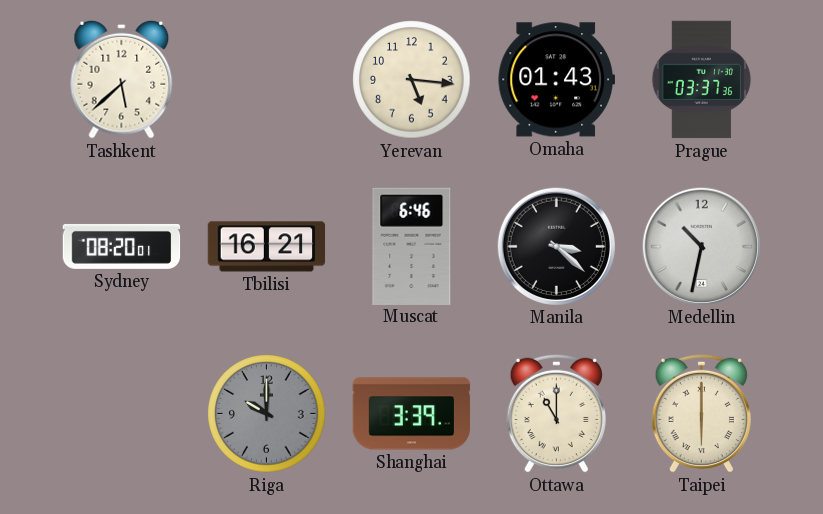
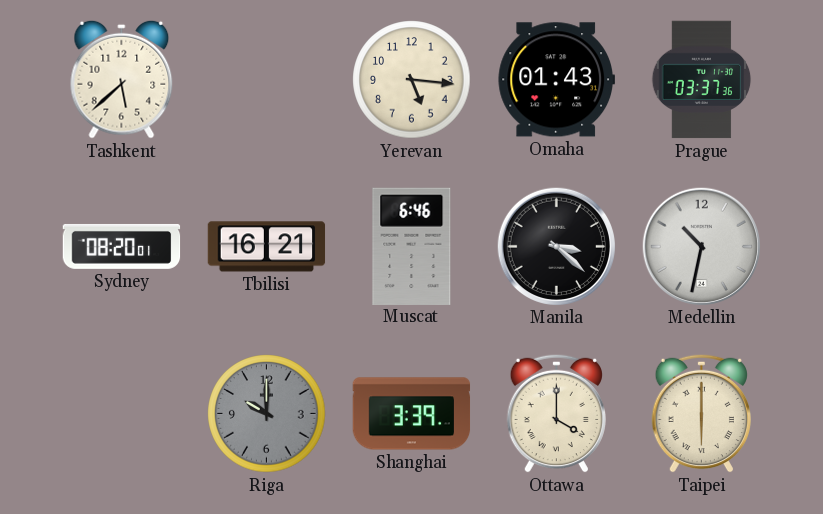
Ottawa: 11:00 -> 4:00
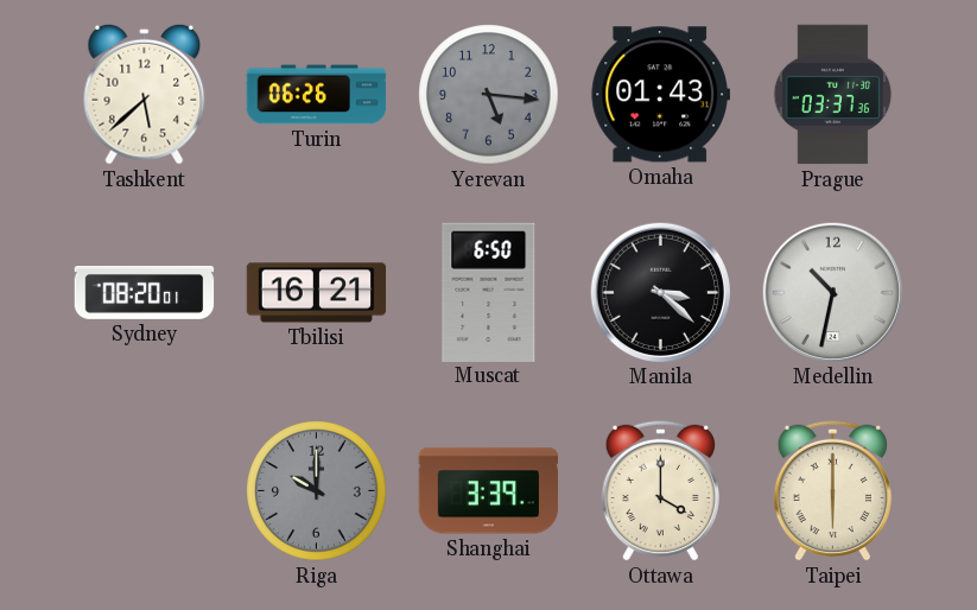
Turin: none -> 06:26
Yerevan dial: cream -> grey
Muscat: 6:46 -> 6:50
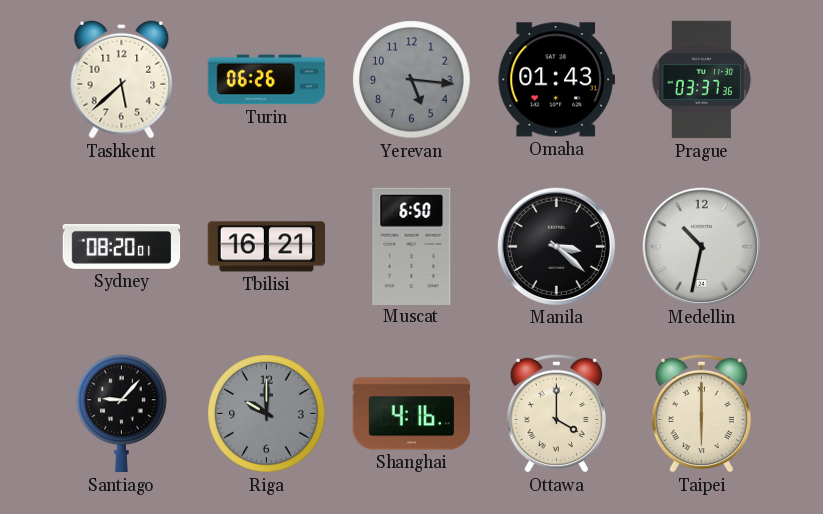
Santiago: none -> 9:07
Shanghai: 3:39 -> 4:16
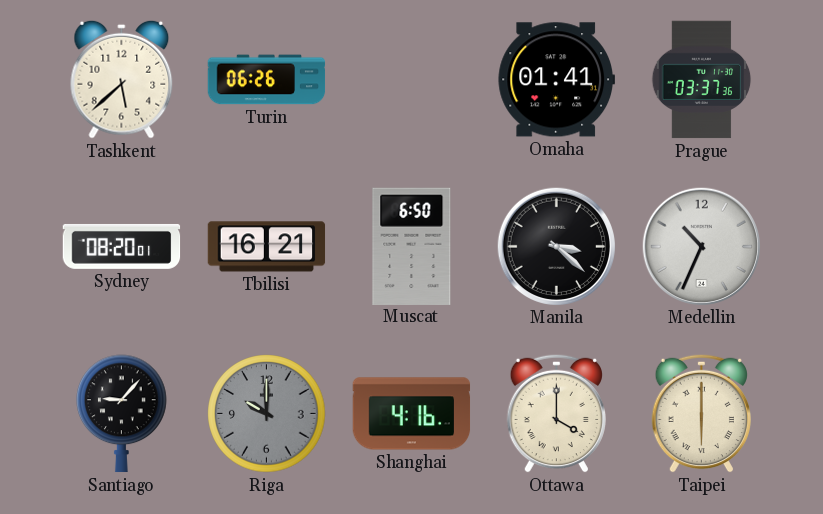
Yerevan: 5:16 -> none
Omaha: 01:43 -> 01:41
Medellin: 10:32 -> 10:34
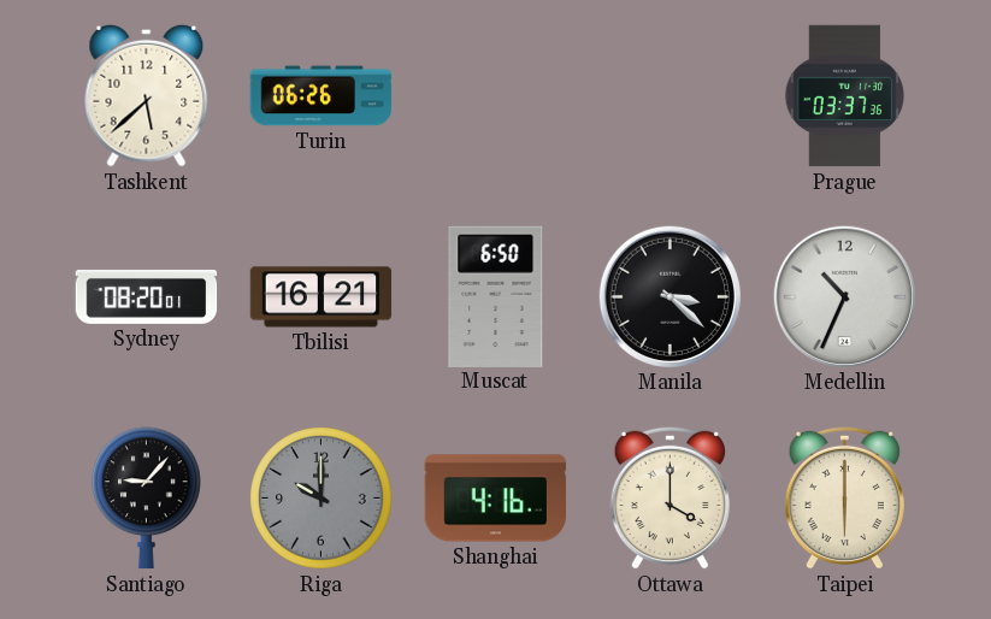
Omaha: 01:41 -> none
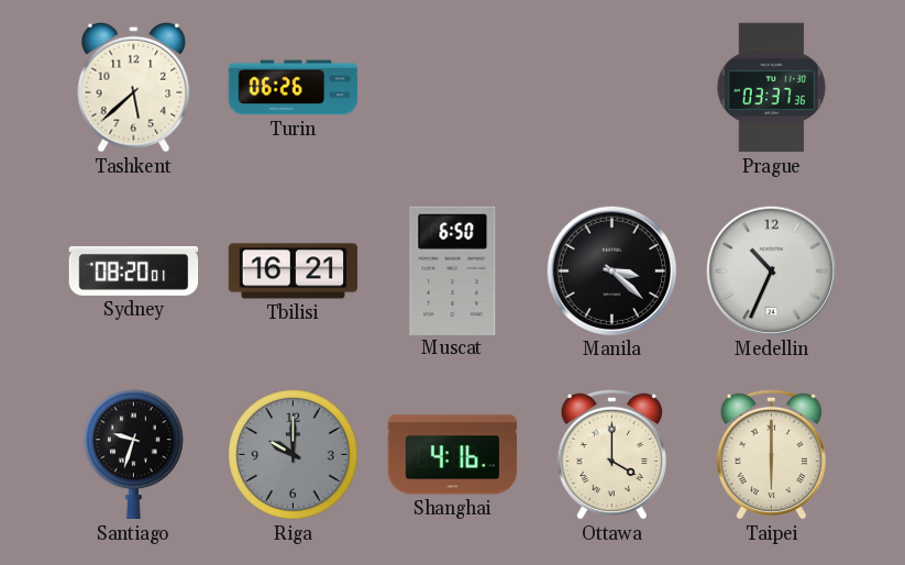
Santiago: 9:07 -> 9:33
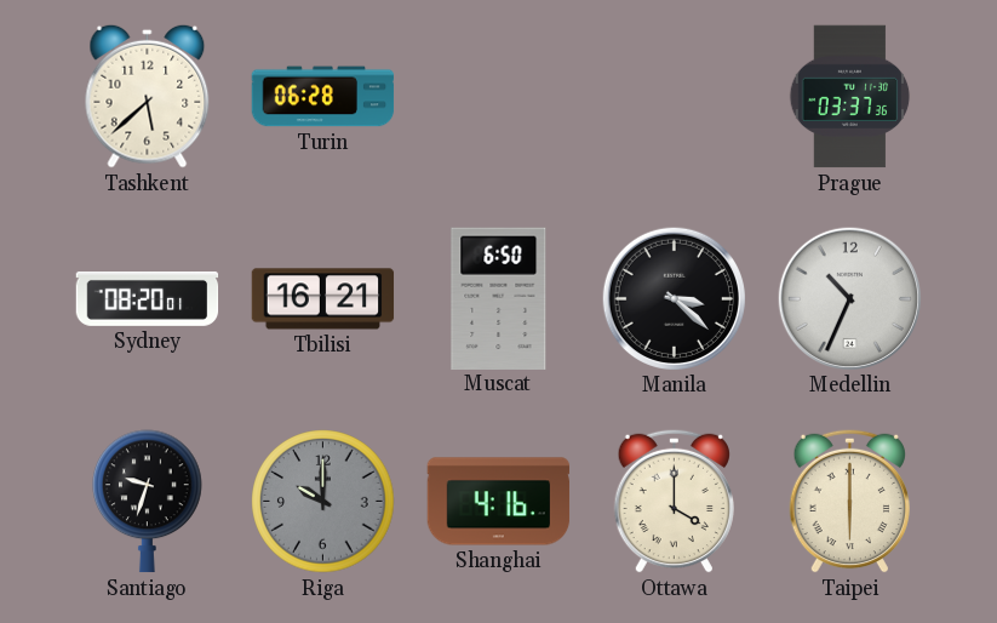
Turin: 06:26 -> 06:28
